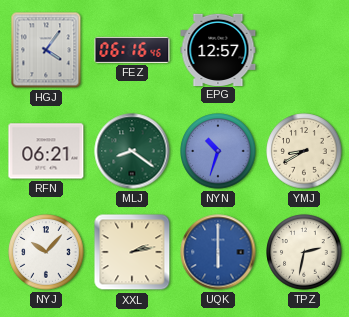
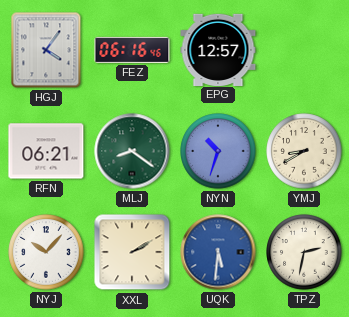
XXL: 2:13 -> 2:10
UQK: 6:00 -> 5:31
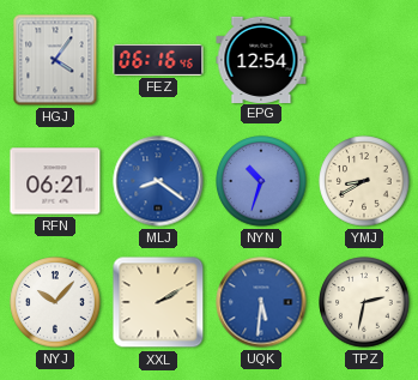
EPG: 12:57 -> 12:54
MLJ dial: green -> blue
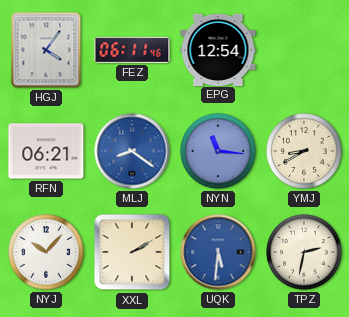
FEZ: 06:16 -> 06:11
NYN: 10:33 -> 11:16
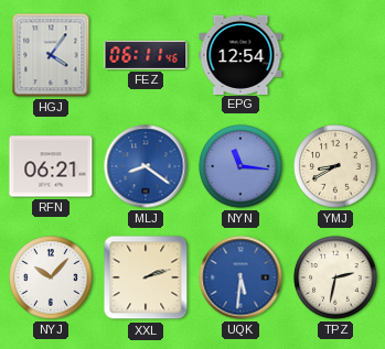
XXL: 2:10 -> 2:12
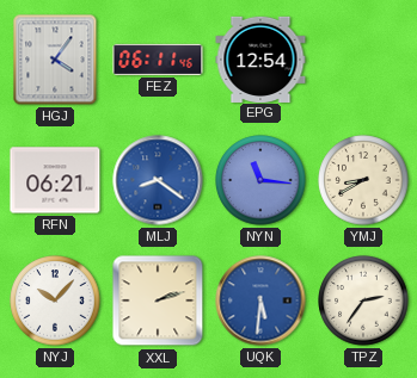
TPZ: 2:32 -> 2:36
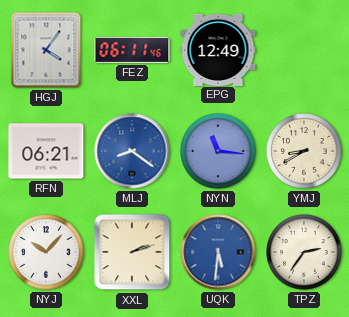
EPG: 12:54 -> 12:49
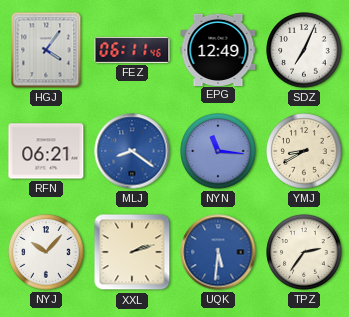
SDZ: none -> 7:04
